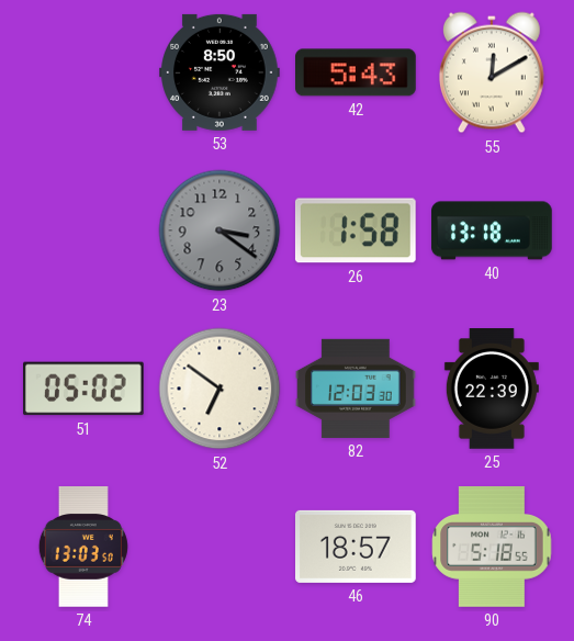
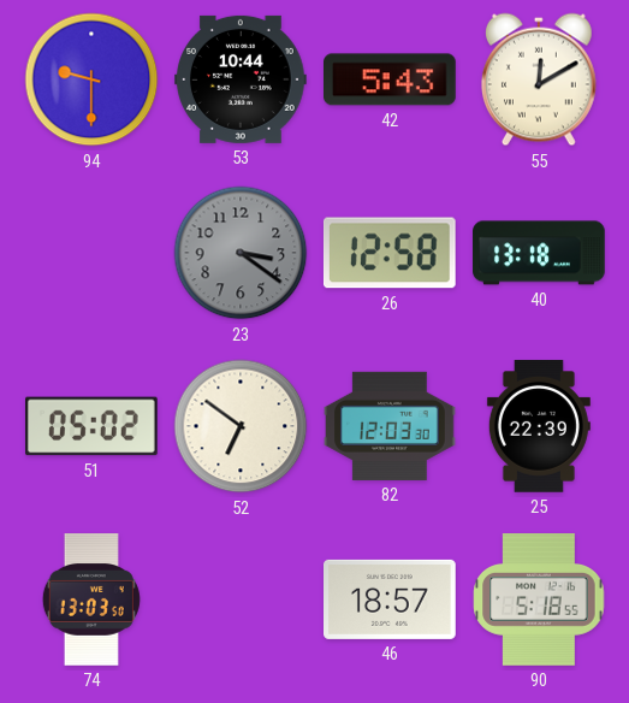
94: none -> 9:30
53: 8:50 -> 10:44
26: 1:58 -> 12:58
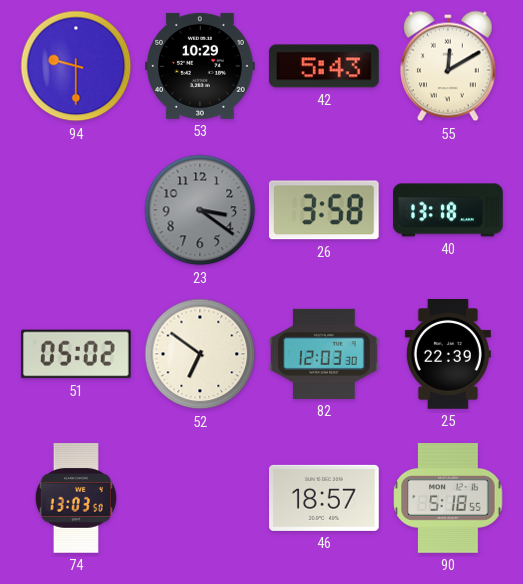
53: 10:44 -> 10:29
26: 12:58 -> 3:58
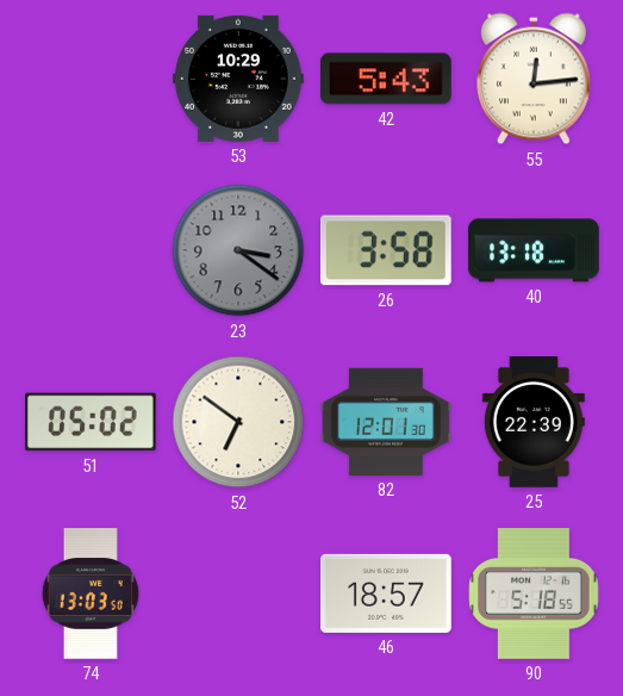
94: 9:30 -> none
55: 12:10 -> 12:14
82: 12:03 -> 12:01
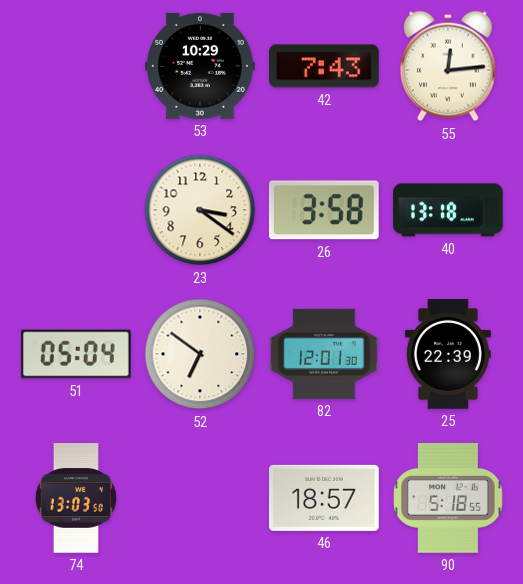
42: 5:43 -> 7:43
23 dial: grey -> cream
51: 05:02 -> 05:04
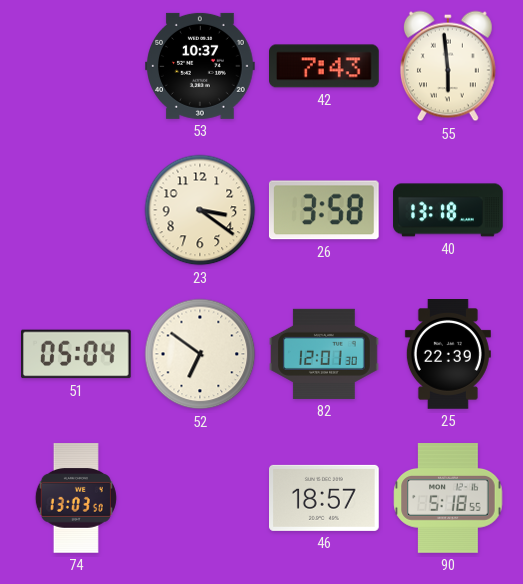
53: 10:29 -> 10:37
55: 12:14 -> 5:59
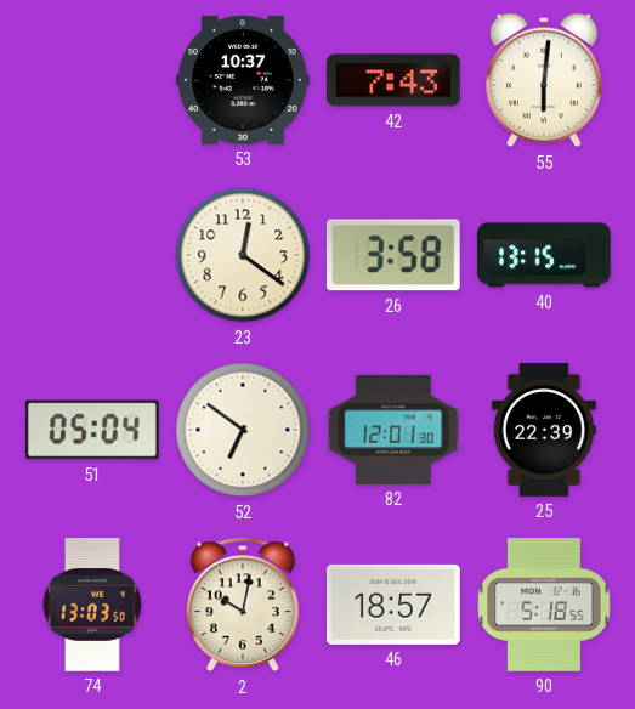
55: 5:59 -> 6:01
23: 3:21 -> 12:21
40: 13:18 -> 13:15
2: none -> 10:02
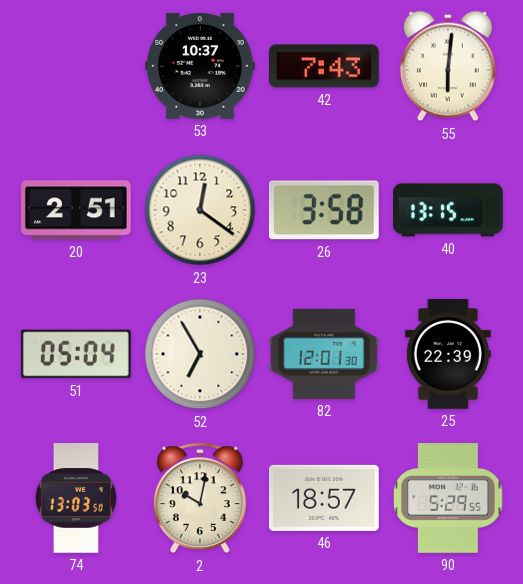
20: none -> 2:51
52: 6:51 -> 6:55
90: 5:18 -> 5:29
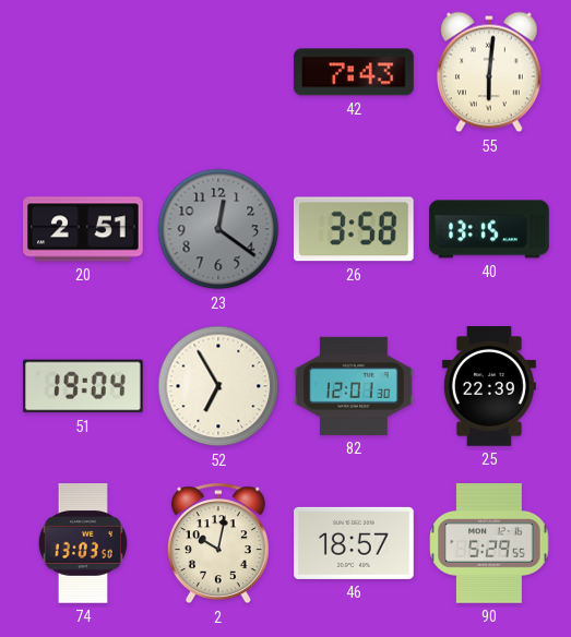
53: 10:37 -> none
23 dial: cream -> grey
51: 05:04 -> 19:04
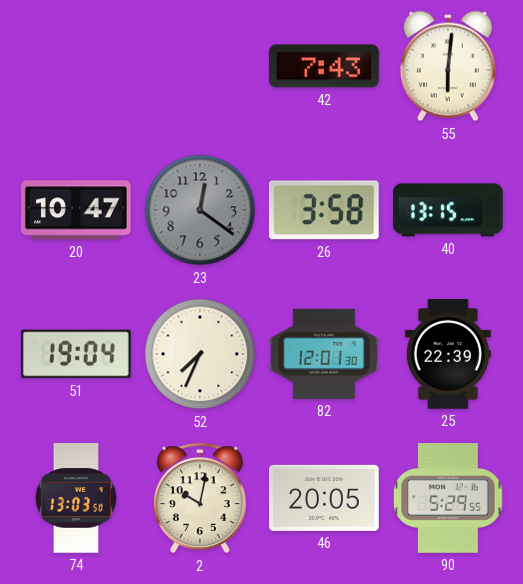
20: 2:51 -> 10:47
52: 6:55 -> 7:34
46: 18:57 -> 20:05
